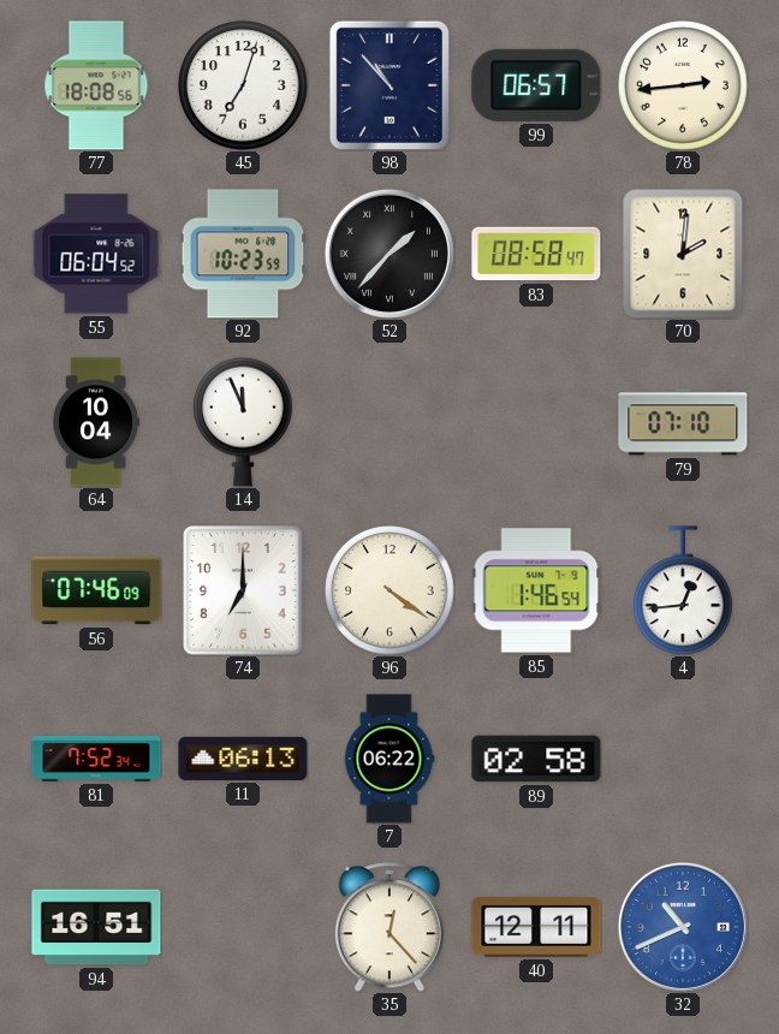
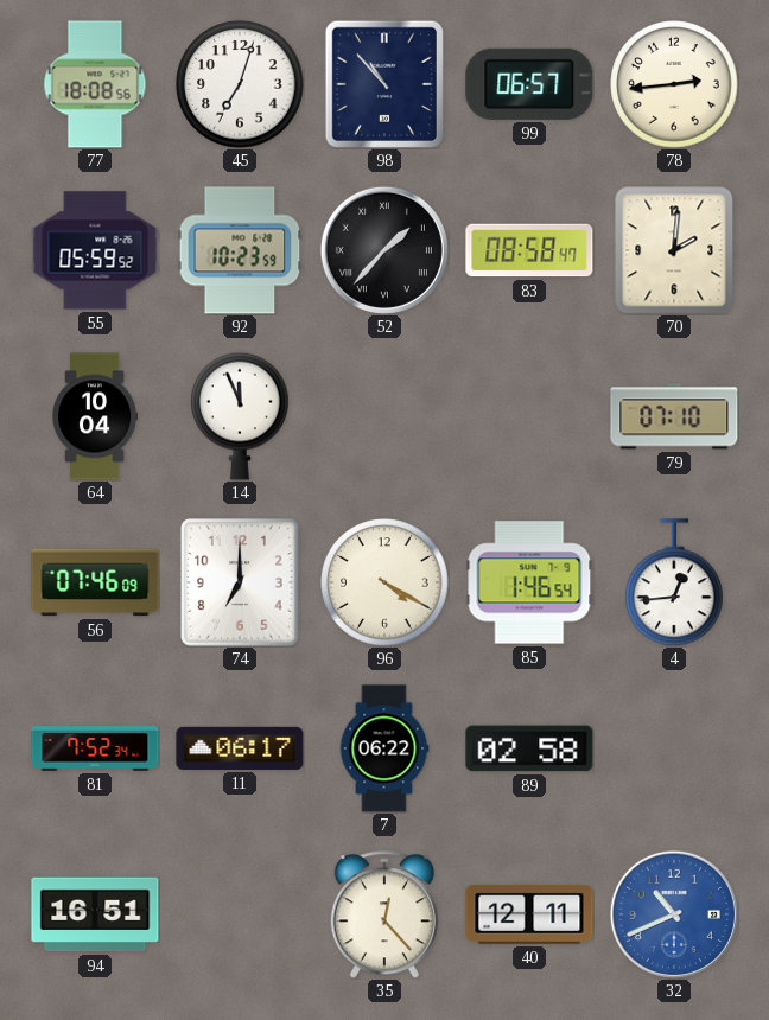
55: 06:04 -> 05:59
96: 4:21 -> 4:20
11: 06:13 -> 06:17
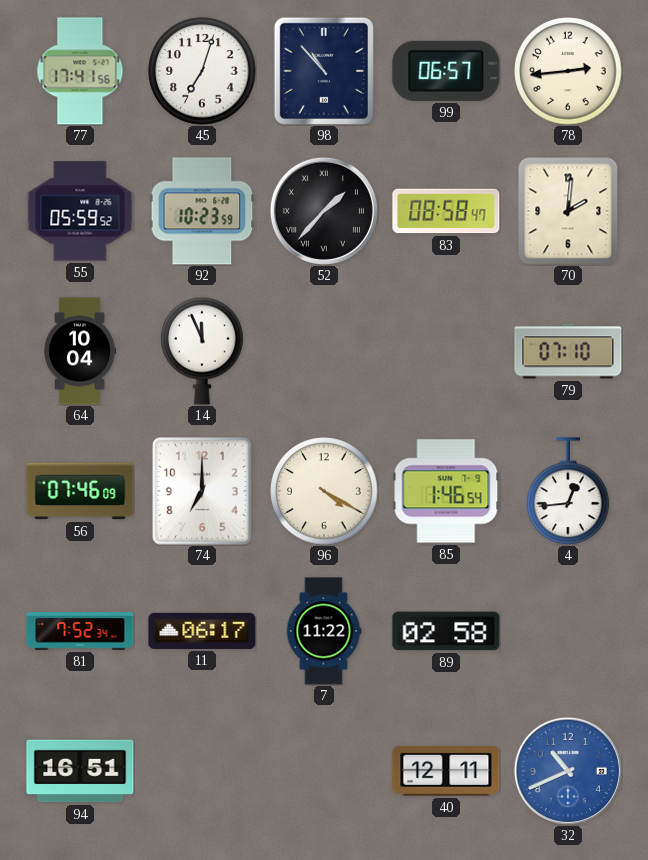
77: 18:08 -> 17:41
7: 06:22 -> 11:22
35: 12:23 -> none
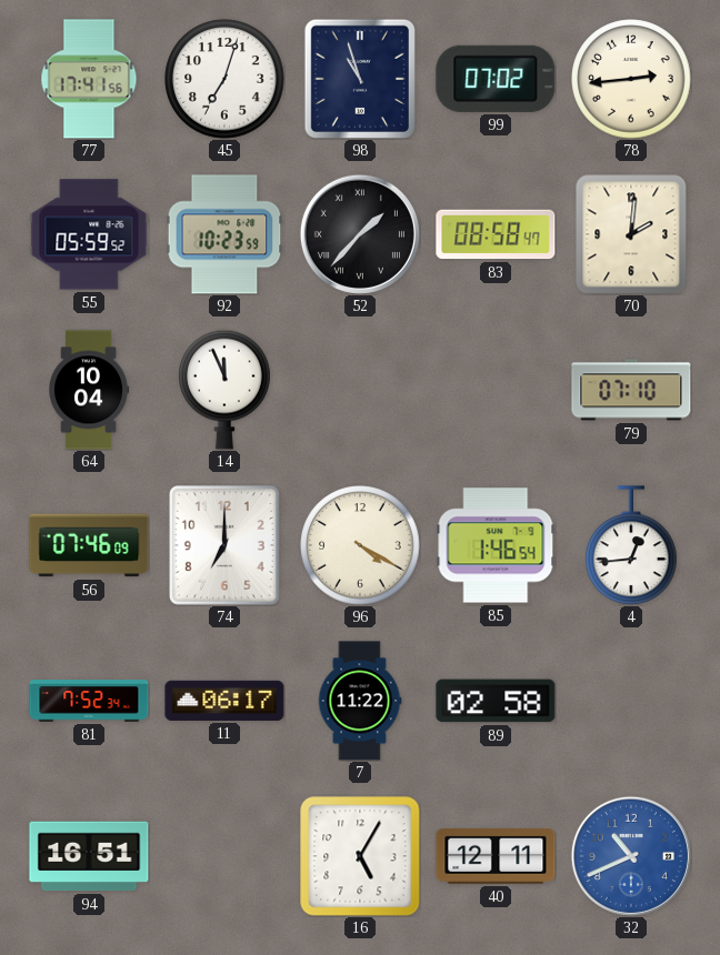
98: 10:53 -> 10:57
99: 06:57 -> 07:02
16: none -> 5:05
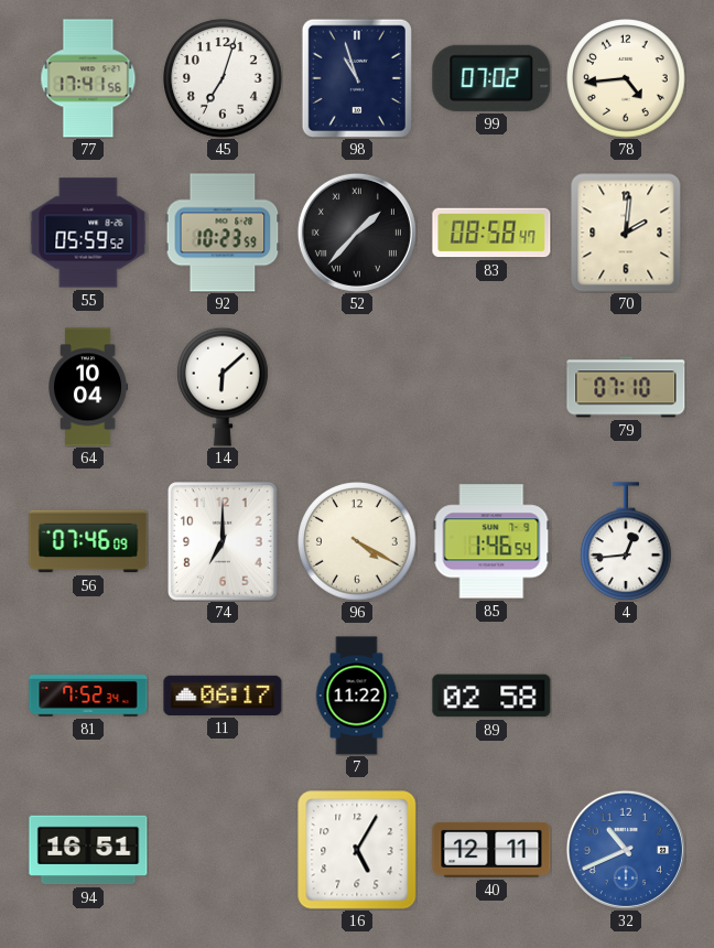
78: 2:44 -> 4:44
14: 11:56 -> 6:08
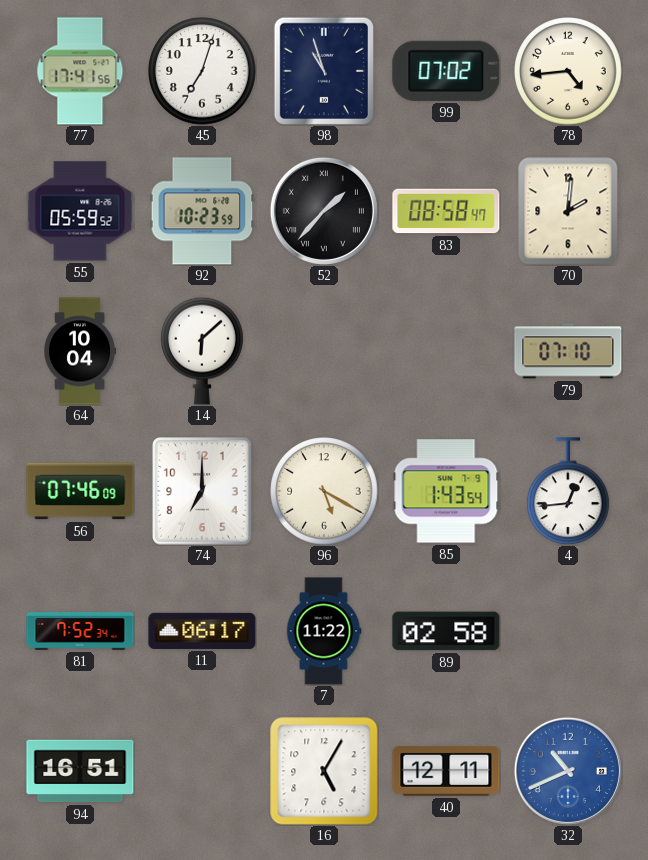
96: 4:20 -> 5:20
85: 1:46 -> 1:43
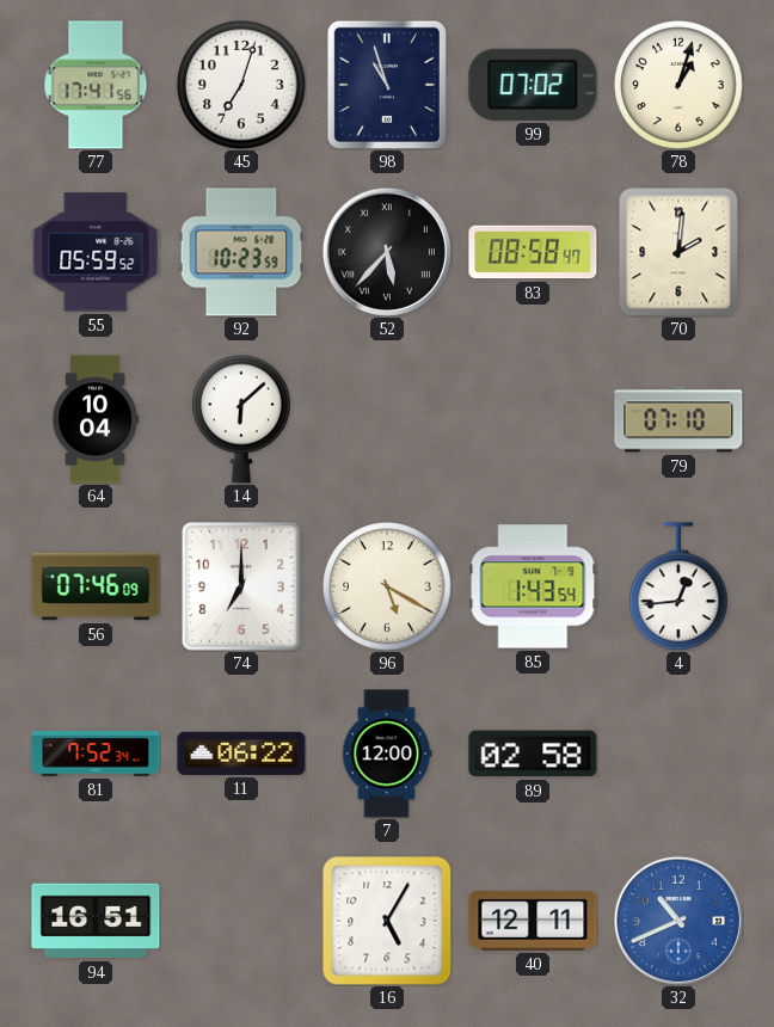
78: 4:44 -> 1:03
52: 1:37 -> 5:37
11: 06:17 -> 06:22
7: 11:22 -> 12:00
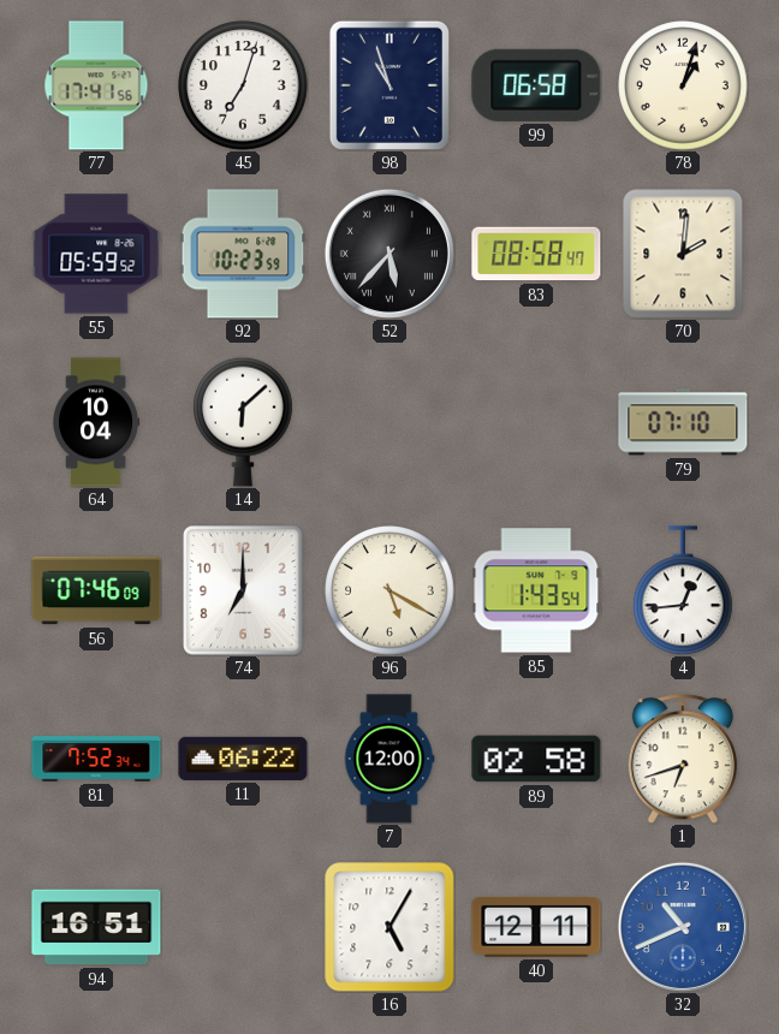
99: 07:02 -> 06:58
1: none -> 6:42
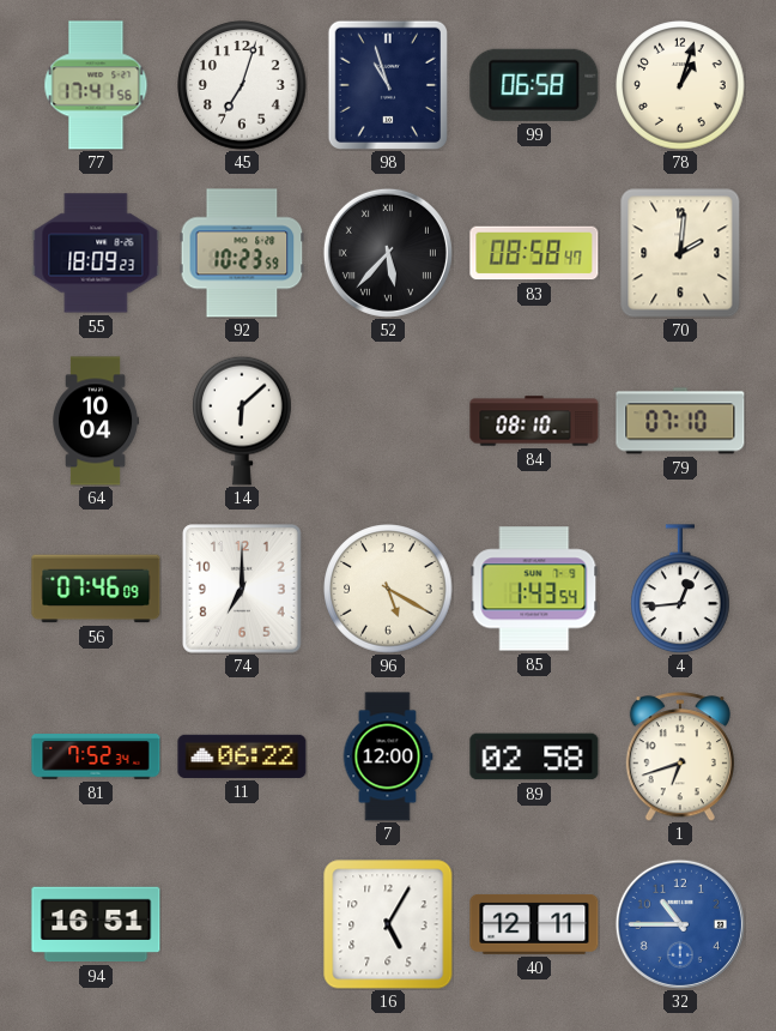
55: 05:59 -> 18:09
84: none -> 08:10
32: 10:41 -> 10:45
